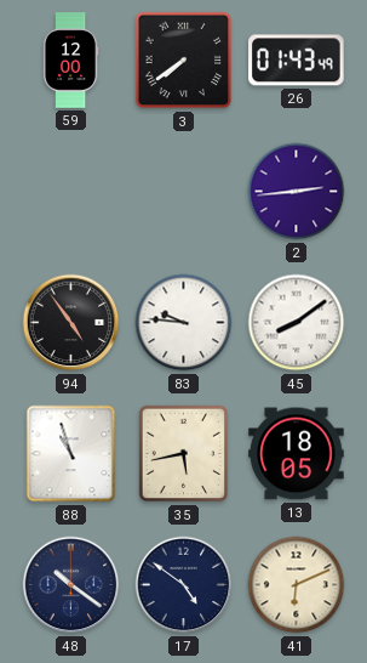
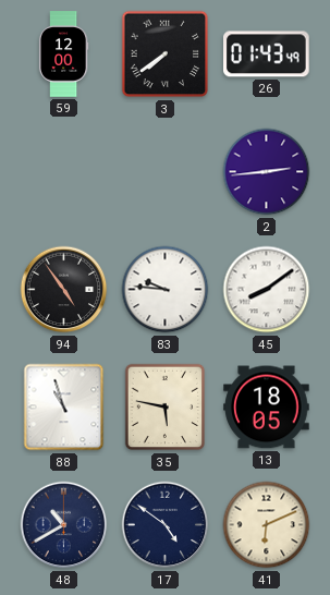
35: 5:43 -> 5:47
48: 10:21 -> 10:40
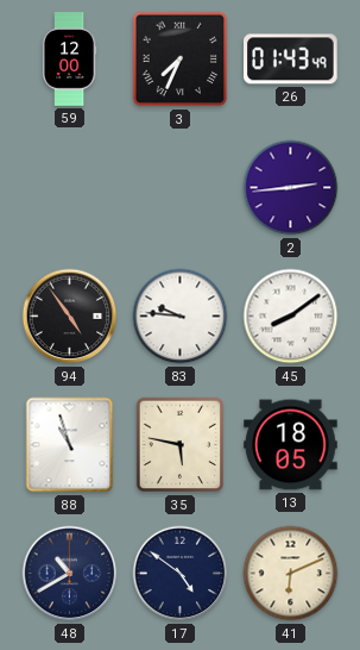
3: 7:39 -> 7:34
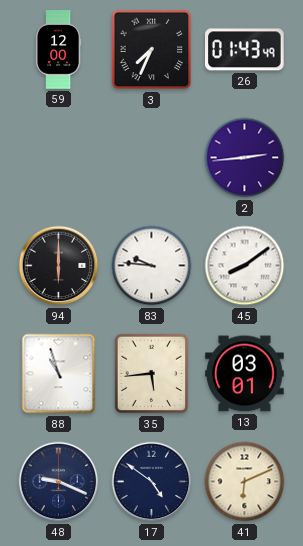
94: 4:54 -> 6:00
35: 5:47 -> 5:44
13: 18:05 -> 03:01
48: 10:40 -> 9:19
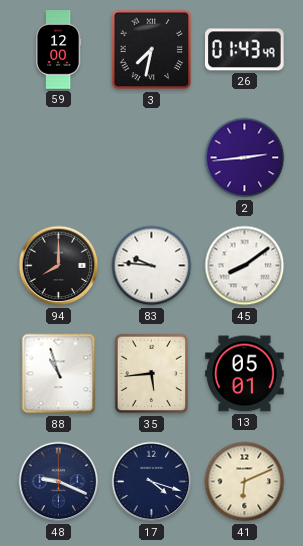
3: 7:34 -> 7:32
94: 6:00 -> 8:00
13: 03:01 -> 05:01
17: 4:51 -> 4:18
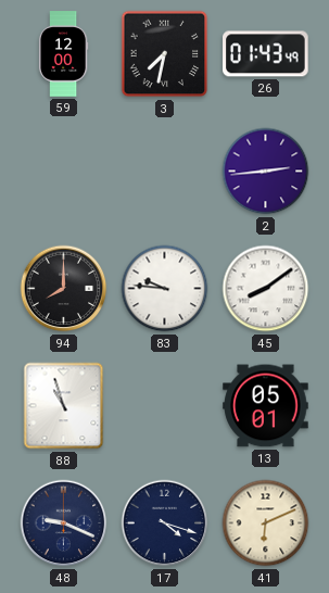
35: 5:44 -> none
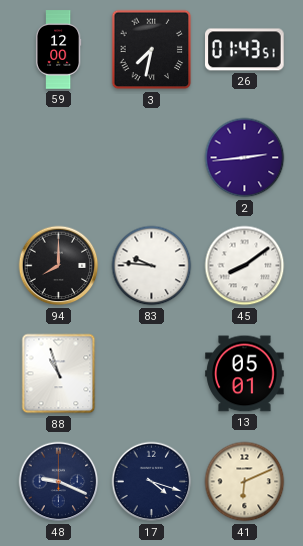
26: 01:43:49 -> 01:43:51
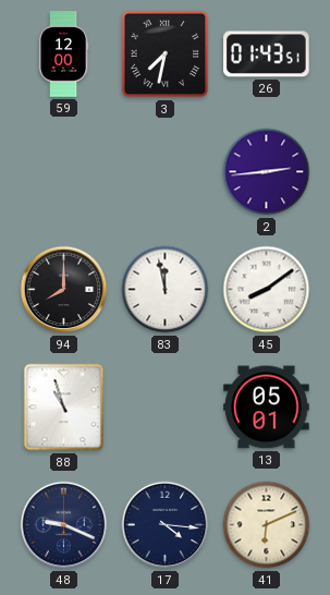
83: 9:46 -> 11:58
17: 4:18 -> 4:16
